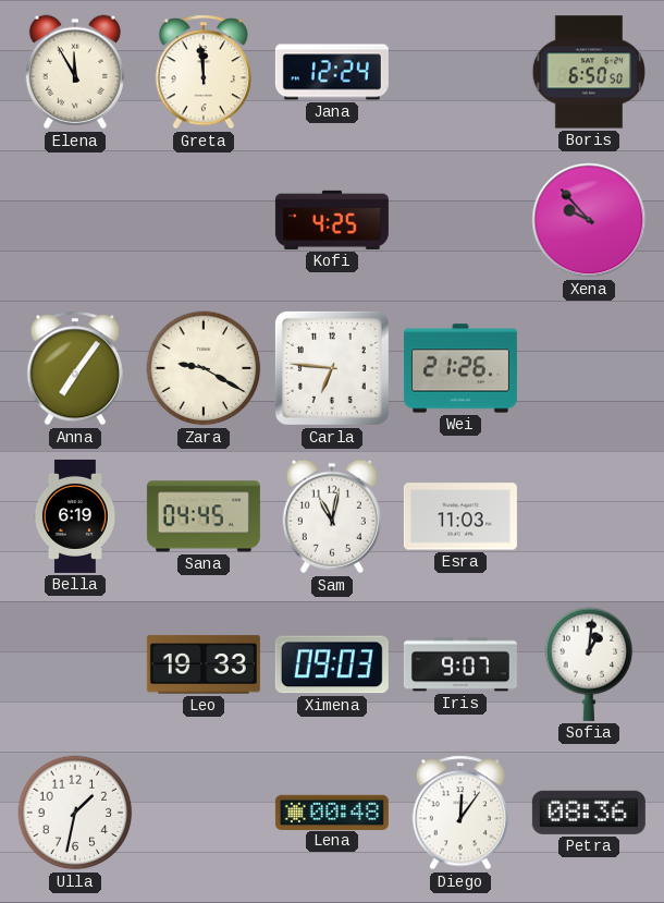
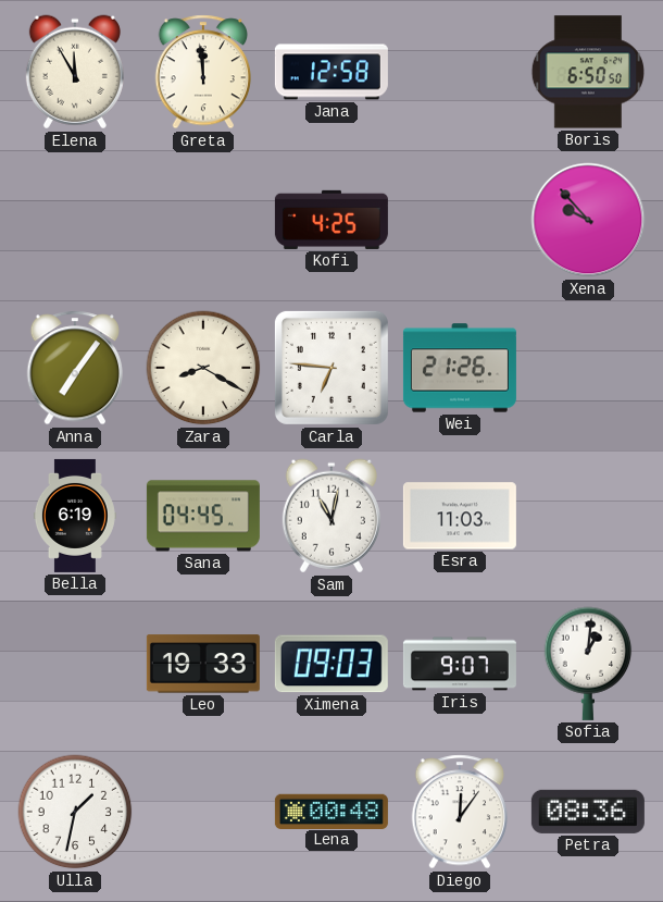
Jana: 12:24 -> 12:58
Zara: 9:20 -> 8:20
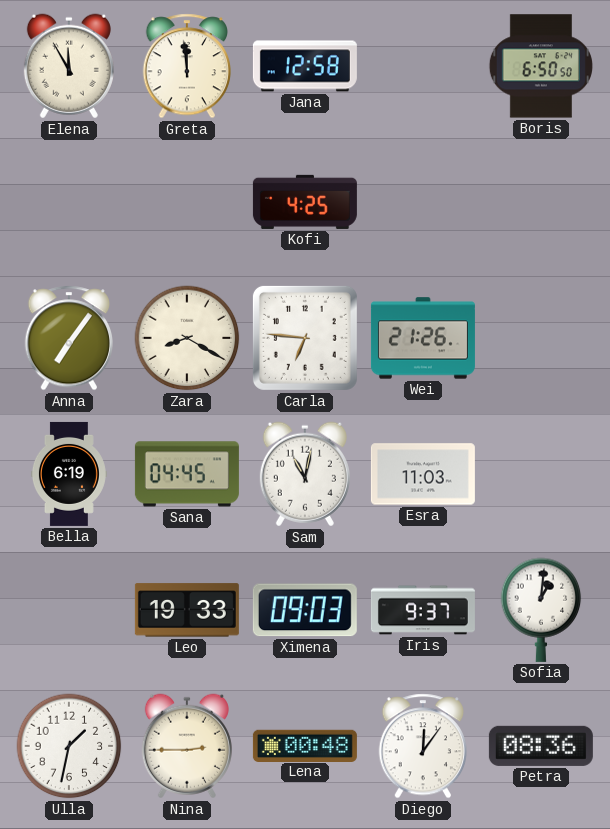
Xena: 9:53 -> none
Iris: 9:07 -> 9:37
Nina: none -> 2:45
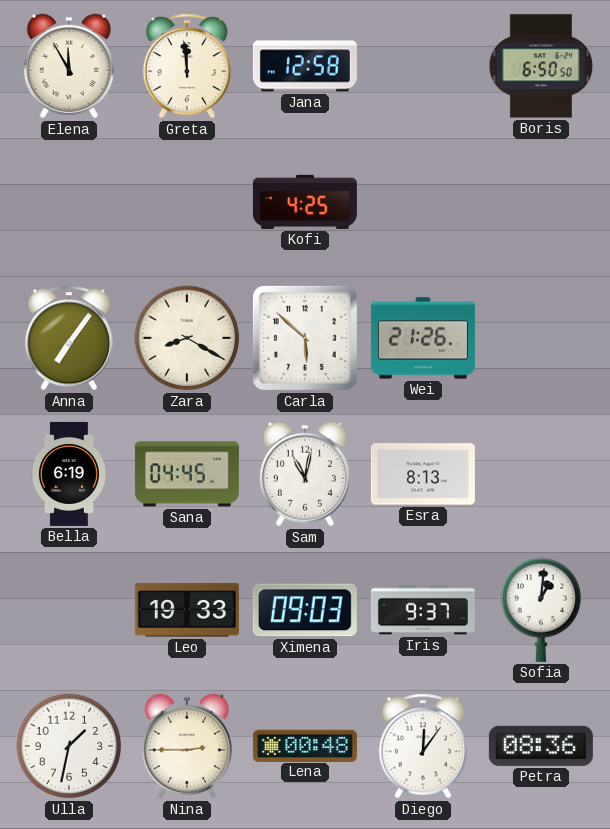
Carla: 6:46 -> 5:52
Esra: 11:03 -> 8:13
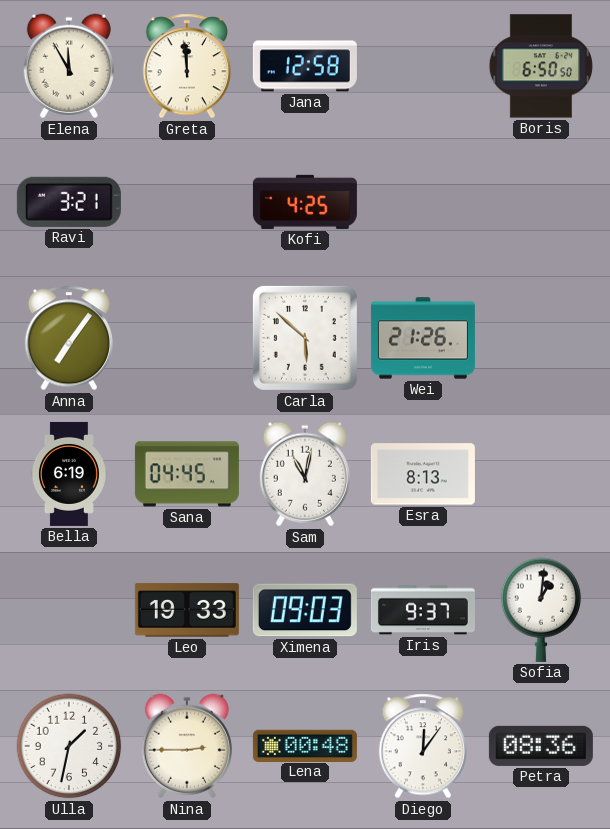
Ravi: none -> 3:21
Zara: 8:20 -> none
